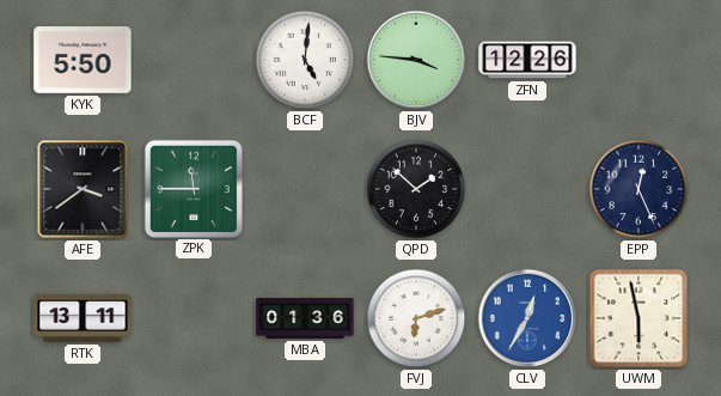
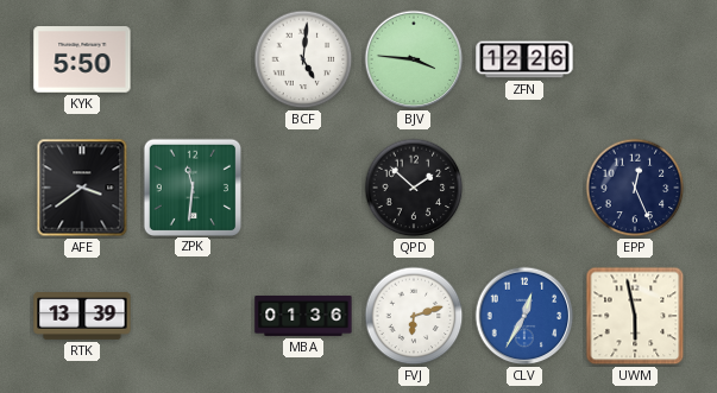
ZPK: 11:45 -> 11:31
RTK: 13:11 -> 13:39
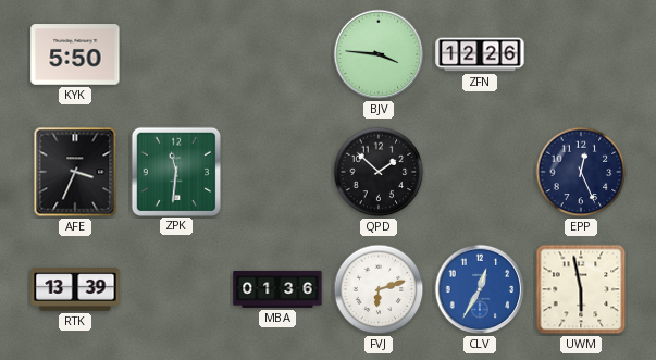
BCF: 5:01 -> none
AFE: 3:39 -> 3:34
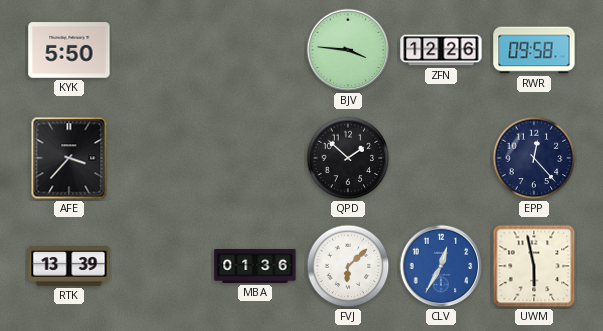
RWR: none -> 09:58
AFE: 3:34 -> 3:37
ZPK: 11:31 -> none
EPP: 12:26 -> 12:23
FVJ: 6:12 -> 6:08
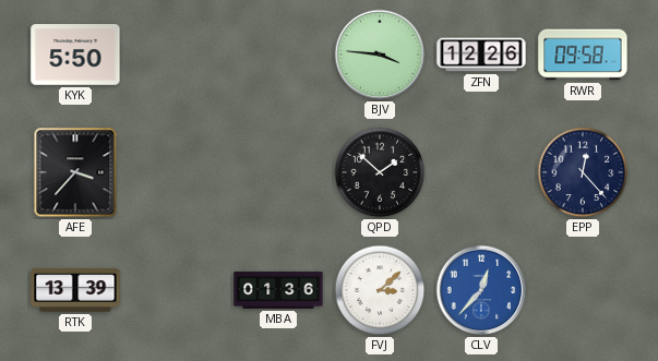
FVJ: 6:08 -> 3:08
CLV: 12:35 -> 12:37
UWM: 5:58 -> none
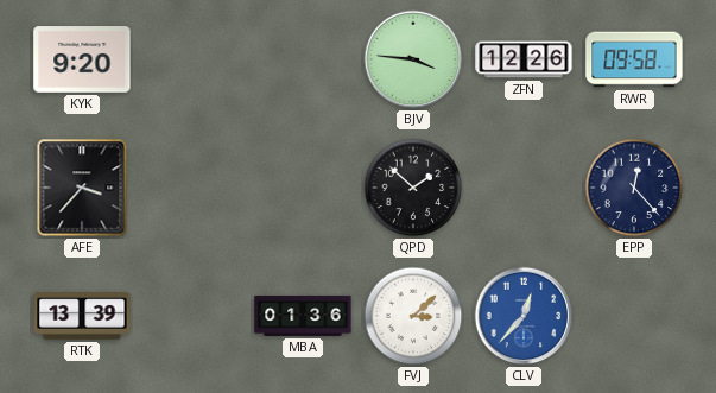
KYK: 5:50 -> 9:20
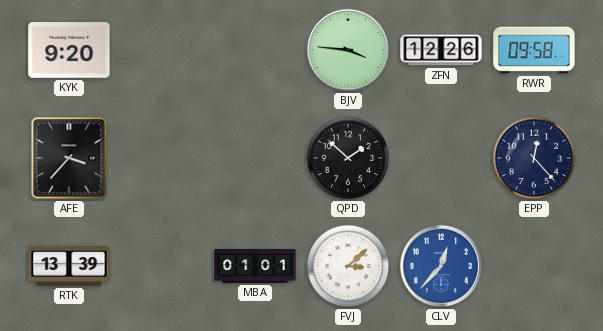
MBA: 01:36 -> 01:01
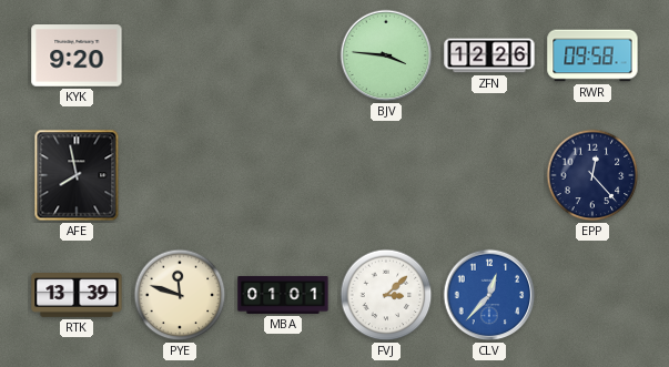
AFE: 3:37 -> 7:58
QPD: 1:52 -> none
PYE: none -> 11:48
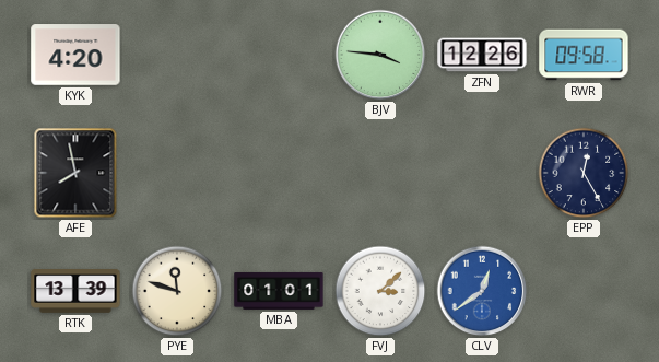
KYK: 9:20 -> 4:20
EPP: 12:23 -> 12:25
CLV: 12:37 -> 12:39
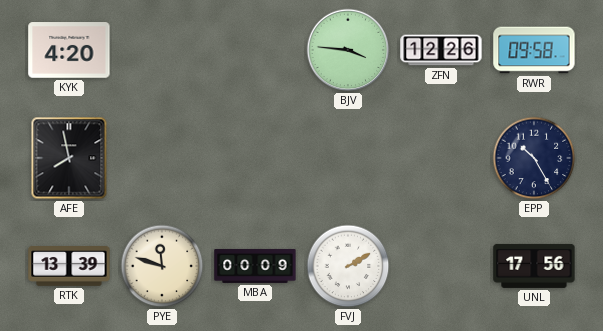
EPP: 12:25 -> 10:25
MBA: 01:01 -> 00:09
FVJ: 3:08 -> 2:10
CLV: 12:39 -> none
UNL: none -> 17:56
